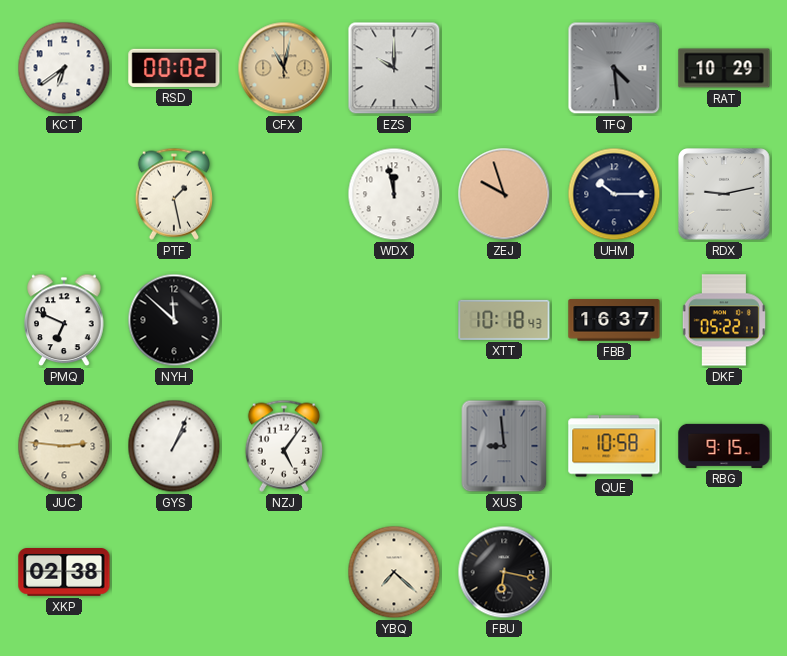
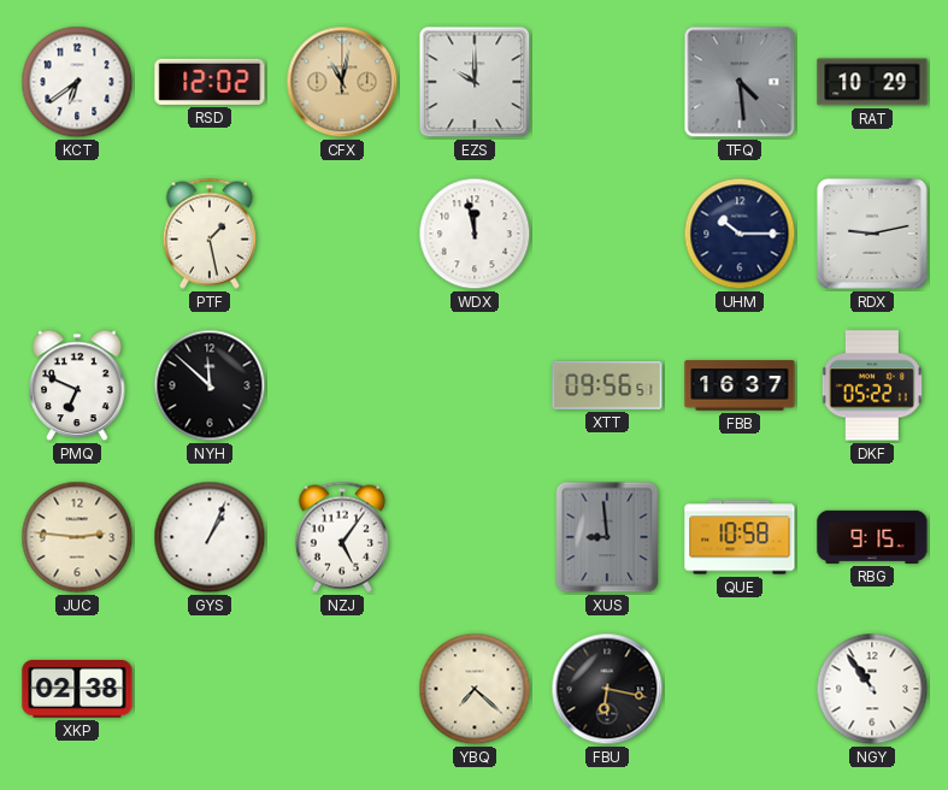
RSD: 00:02 -> 12:02
ZEJ: 9:57 -> none
XTT: 10:18 -> 09:56
NGY: none -> 10:54
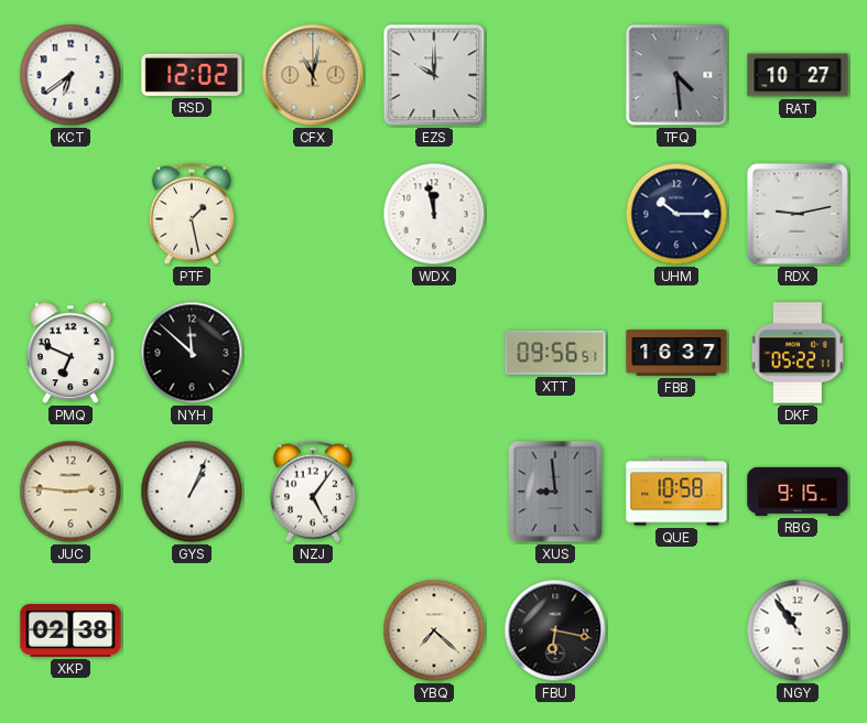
RAT: 10:29 -> 10:27
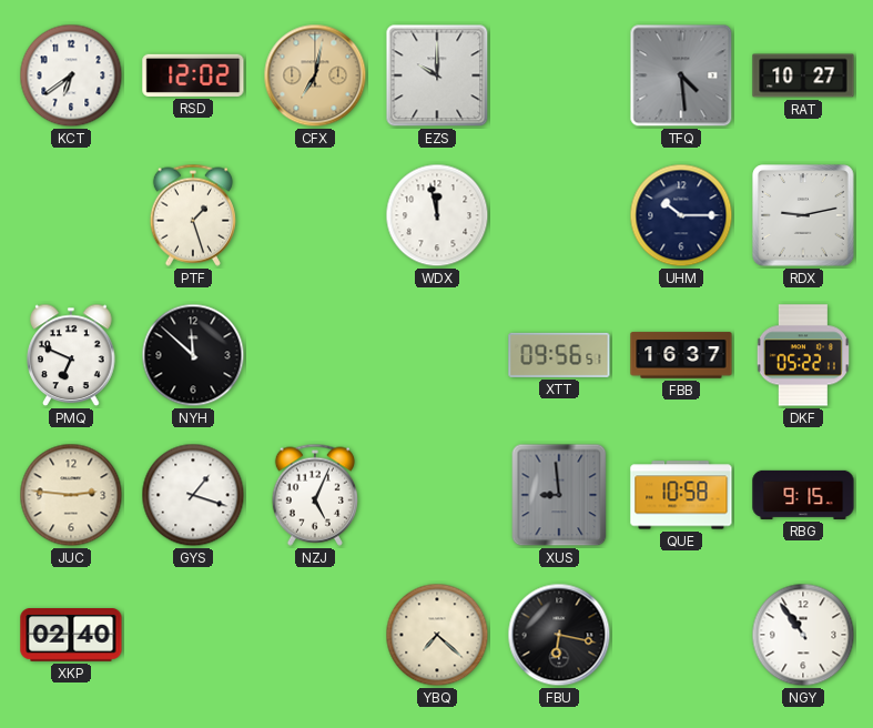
CFX: 11:02 -> 7:02
PTF: 1:28 -> 1:27
GYS: 1:04 -> 1:18
NZJ: 5:06 -> 5:04
XKP: 02:38 -> 02:40
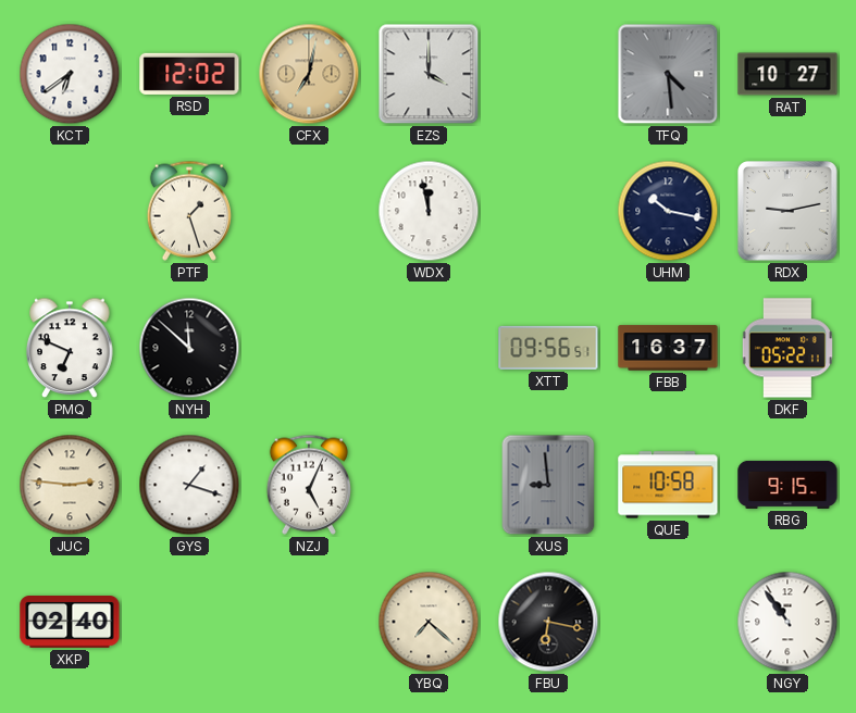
EZS: 10:00 -> 4:00
UHM: 10:15 -> 10:17
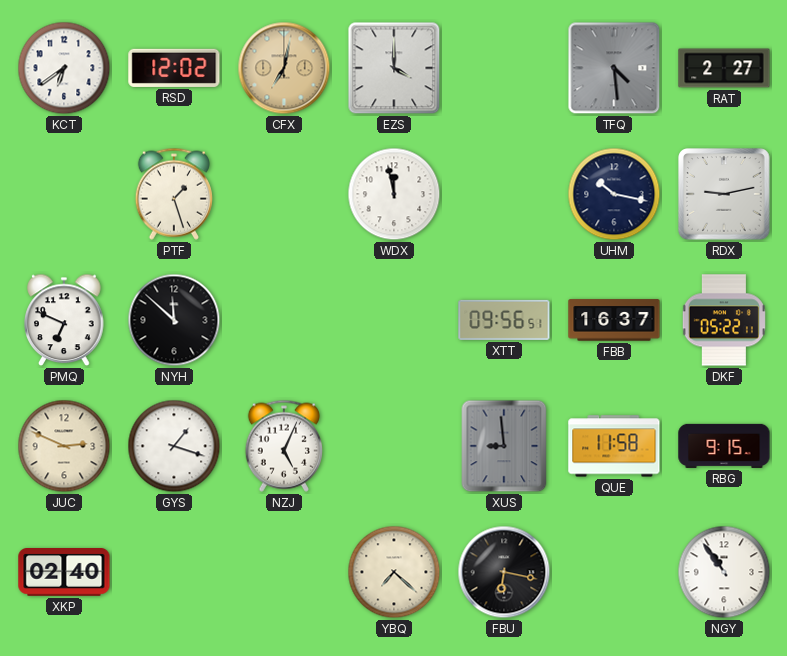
RAT: 10:27 -> 2:27
JUC: 2:46 -> 2:49
QUE: 10:58 -> 11:58
